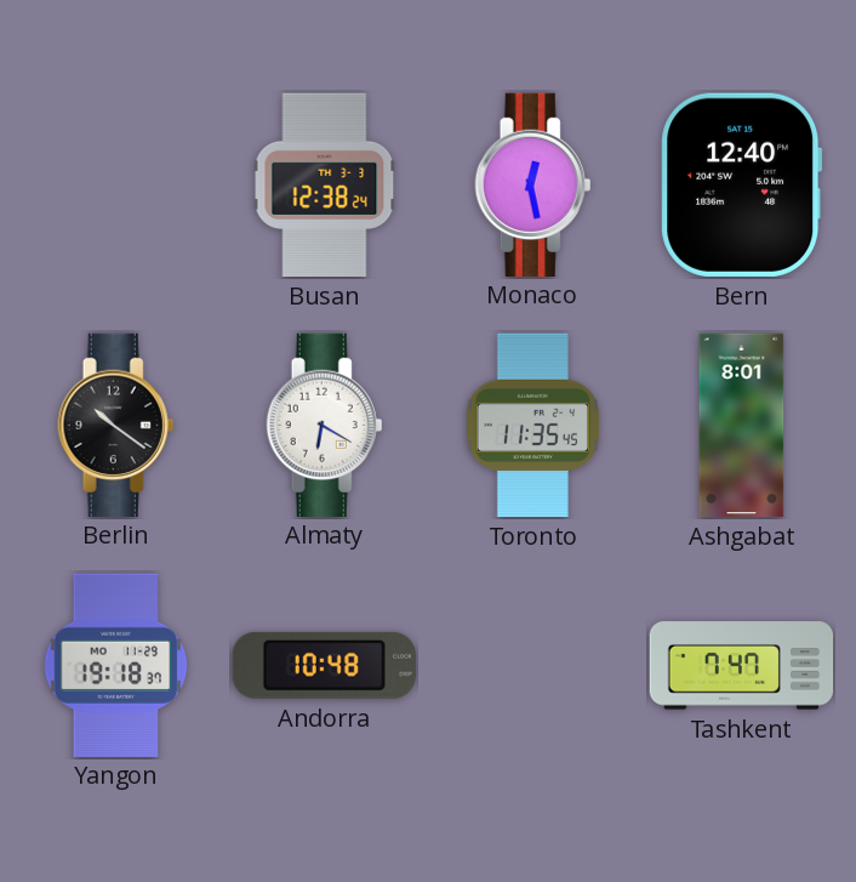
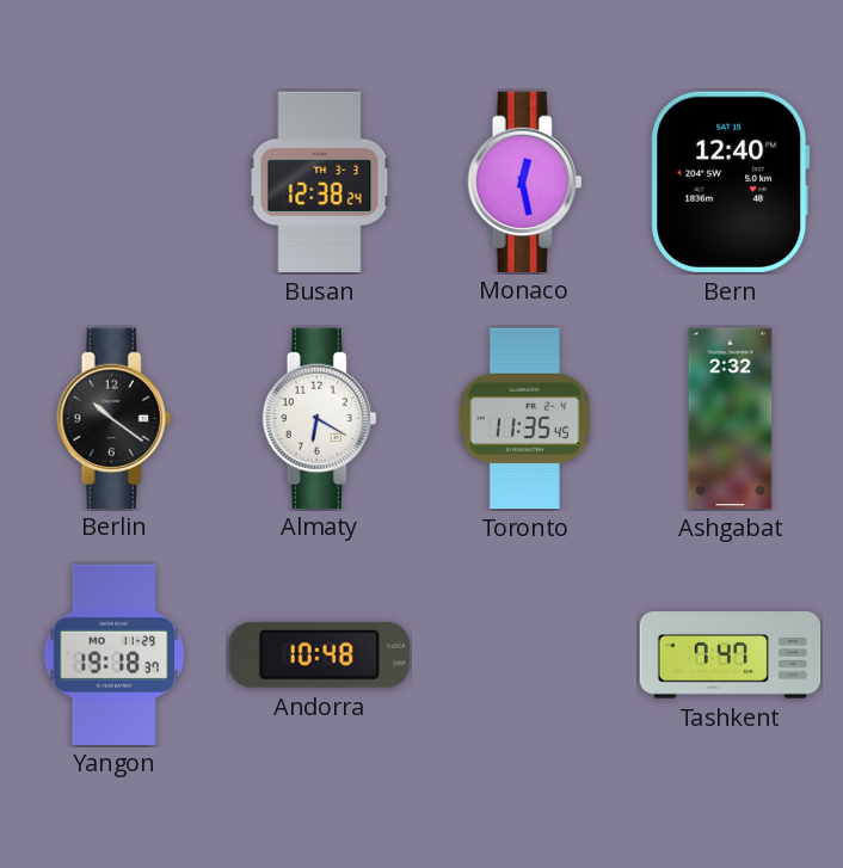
Ashgabat: 8:01 -> 2:32
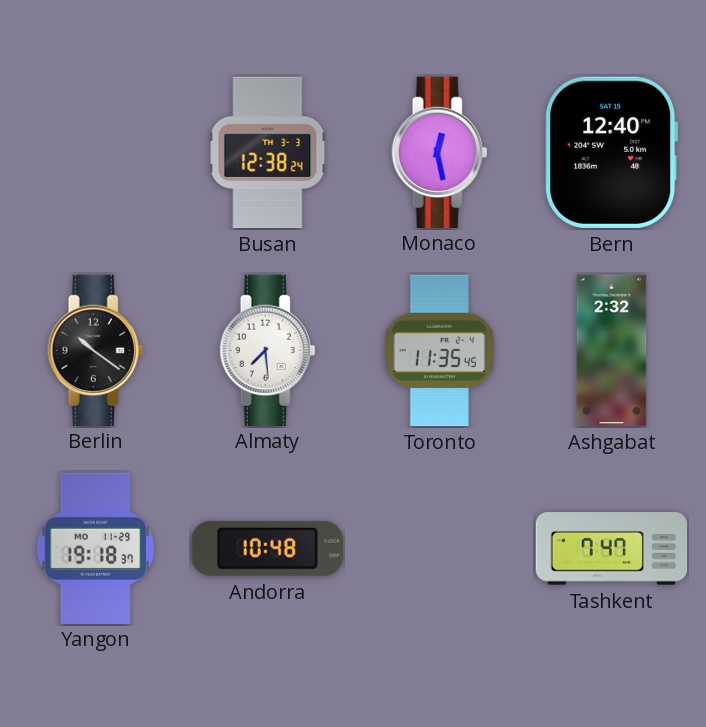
Almaty: 6:20 -> 7:29
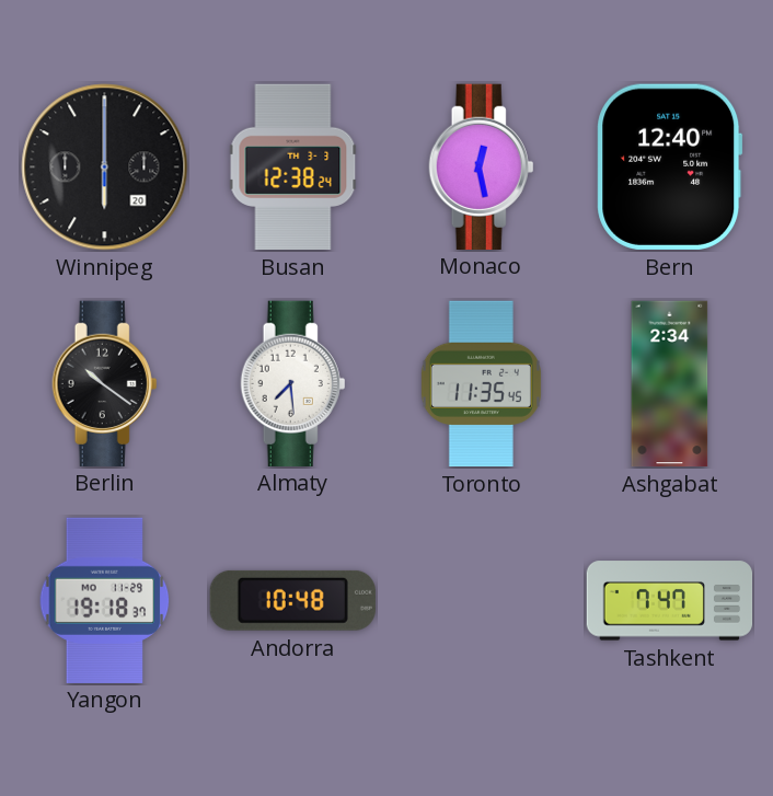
Winnipeg: none -> 6:00
Ashgabat: 2:32 -> 2:34
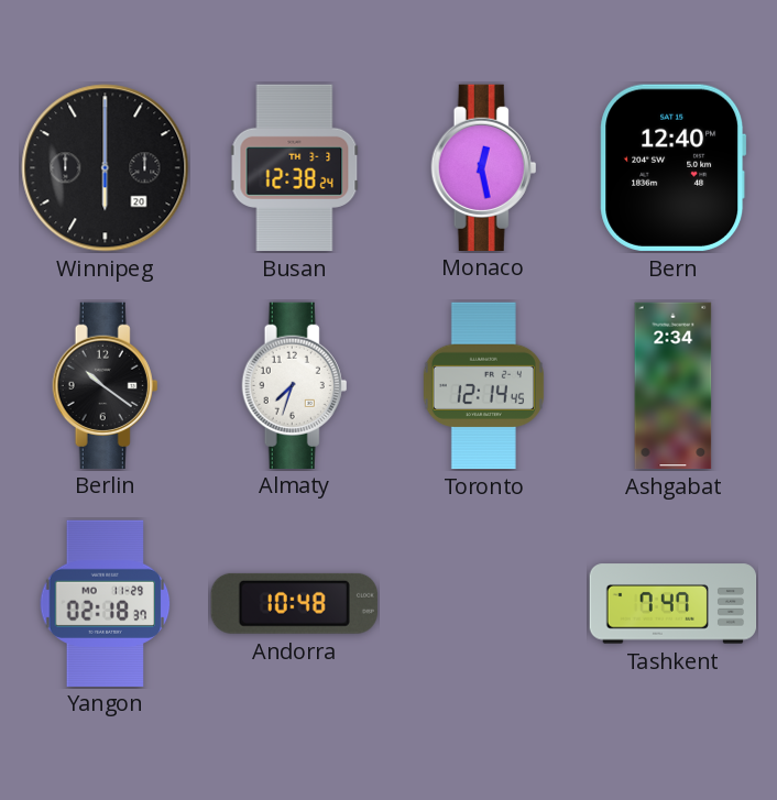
Almaty: 7:29 -> 7:33
Toronto: 11:35 -> 12:14
Yangon: 19:18 -> 02:18
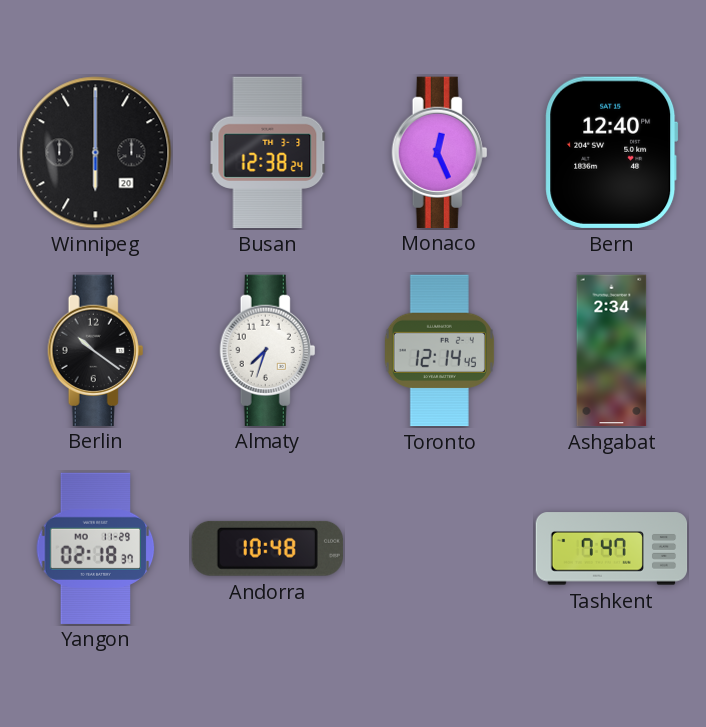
Monaco: 12:28 -> 12:26
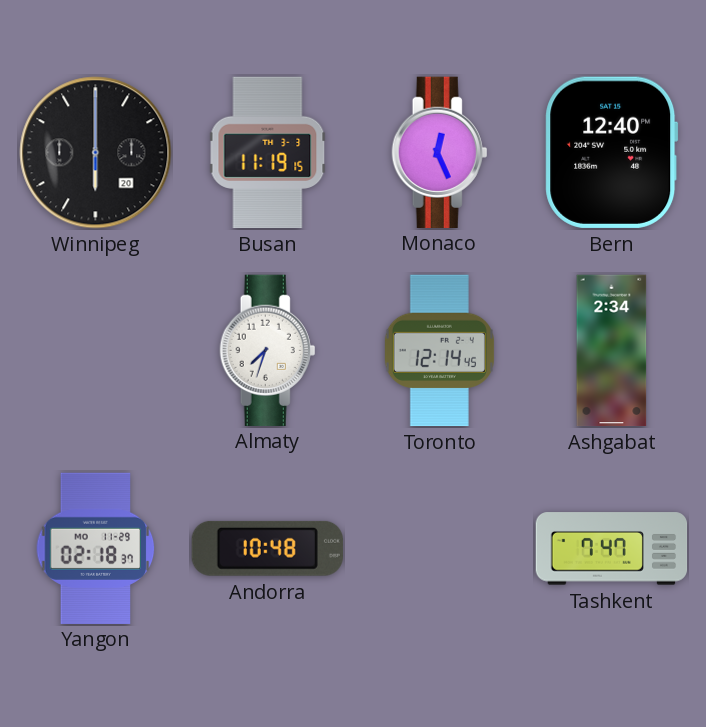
Busan: 12:38 -> 11:19
Berlin: 10:21 -> none
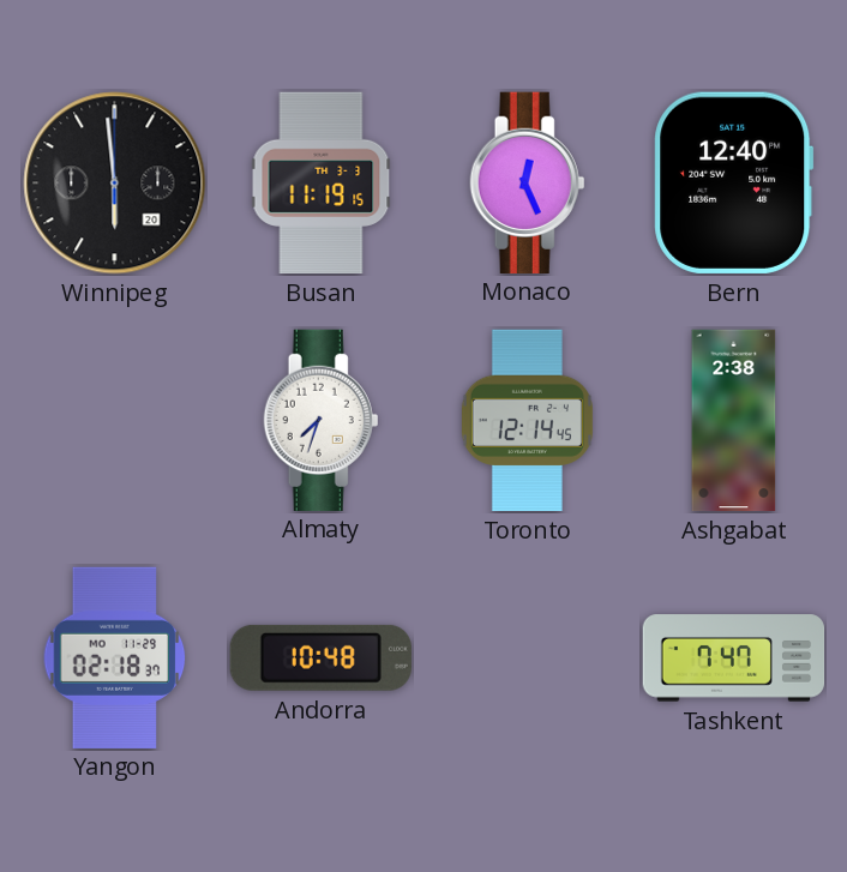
Winnipeg: 6:00 -> 5:59
Ashgabat: 2:34 -> 2:38
